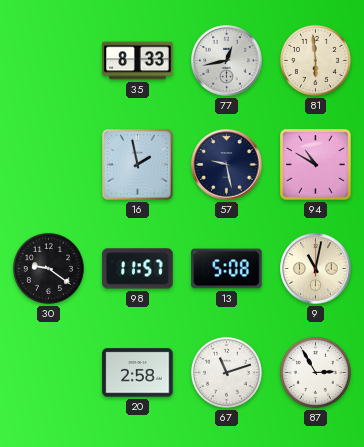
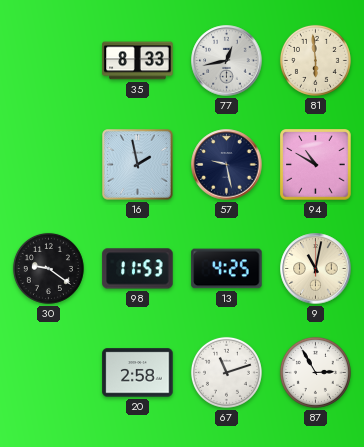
98: 11:57 -> 11:53
13: 5:08 -> 4:25
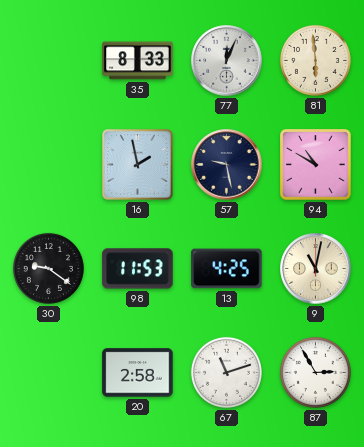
77: 12:43 -> 12:04
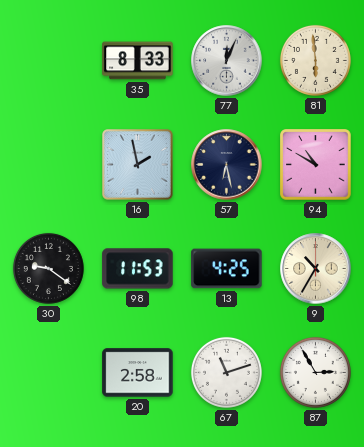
57: 9:28 -> 6:28
9: 11:02 -> 10:35
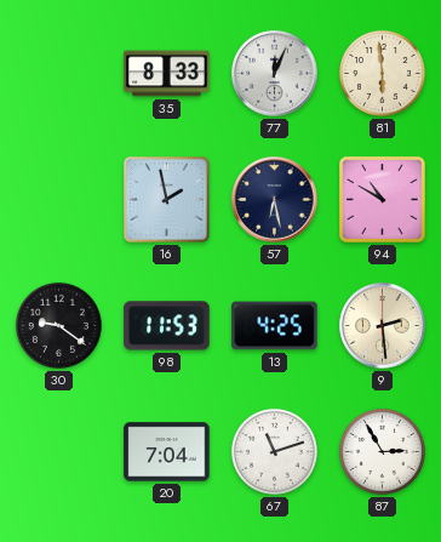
9: 10:35 -> 2:29
20: 2:58 -> 7:04
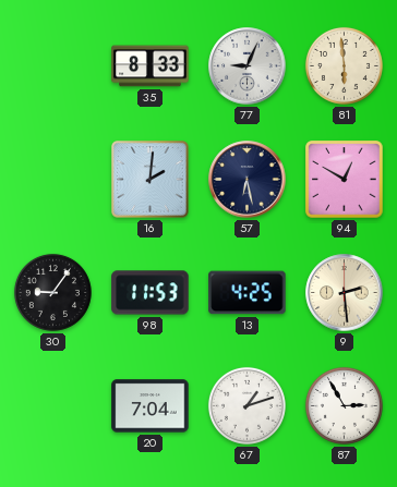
77: 12:04 -> 9:04
16: 1:58 -> 2:01
94: 10:50 -> 12:50
30: 9:21 -> 9:06
67: 11:12 -> 1:12
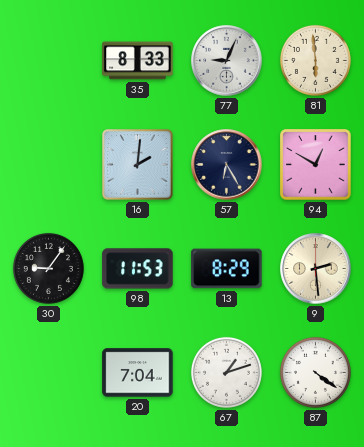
57: 6:28 -> 6:25
13: 4:25 -> 8:29
87: 2:55 -> 4:21
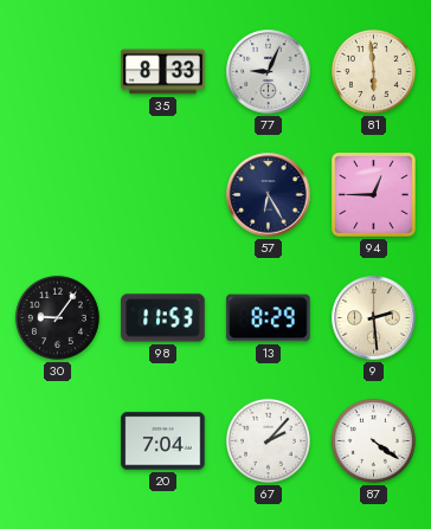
16: 2:01 -> none
94: 12:50 -> 12:45
67: 1:12 -> 2:07
